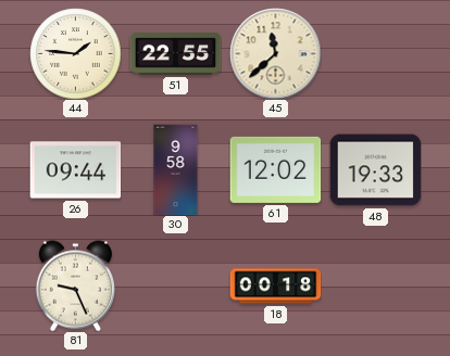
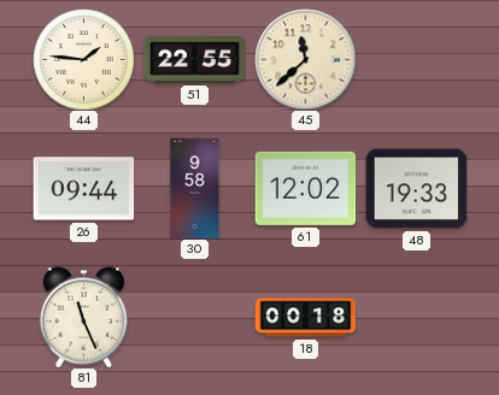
81: 9:26 -> 11:26
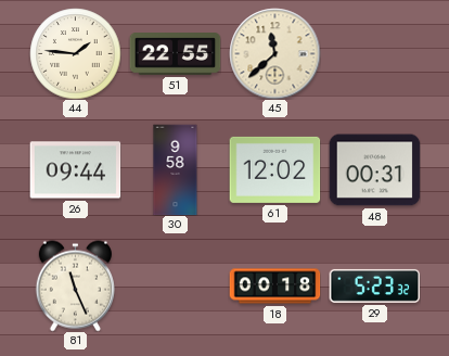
48: 19:33 -> 00:31
29: none -> 5:23
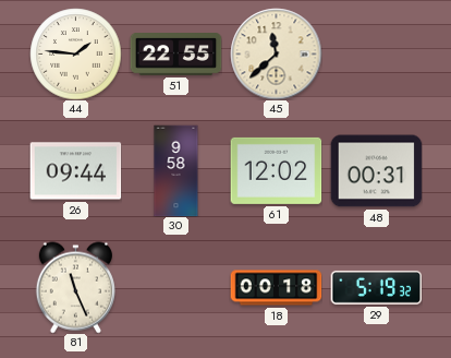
29: 5:23 -> 5:19
